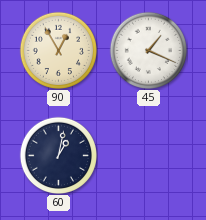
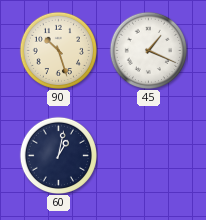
90: 12:55 -> 10:27
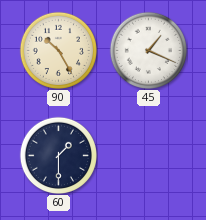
90: 10:27 -> 10:25
60: 1:02 -> 1:30
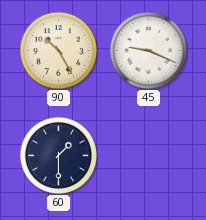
45: 1:19 -> 9:19
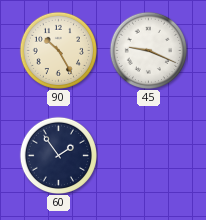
60: 1:30 -> 1:54
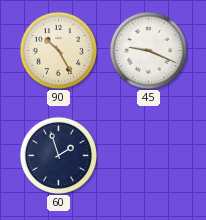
60: 1:54 -> 1:57
